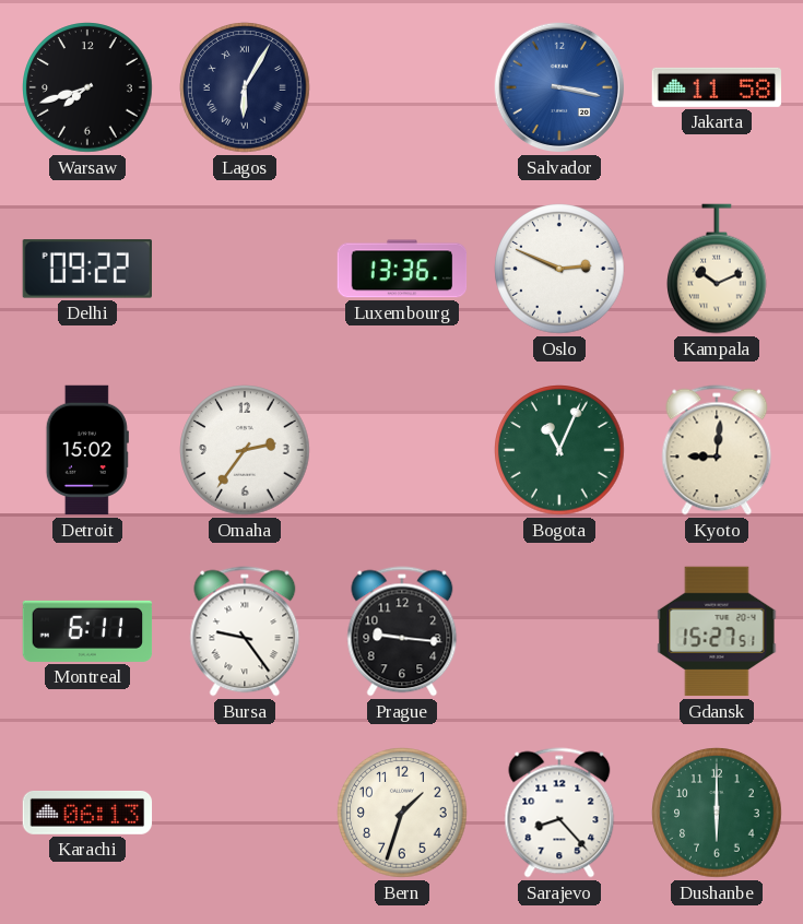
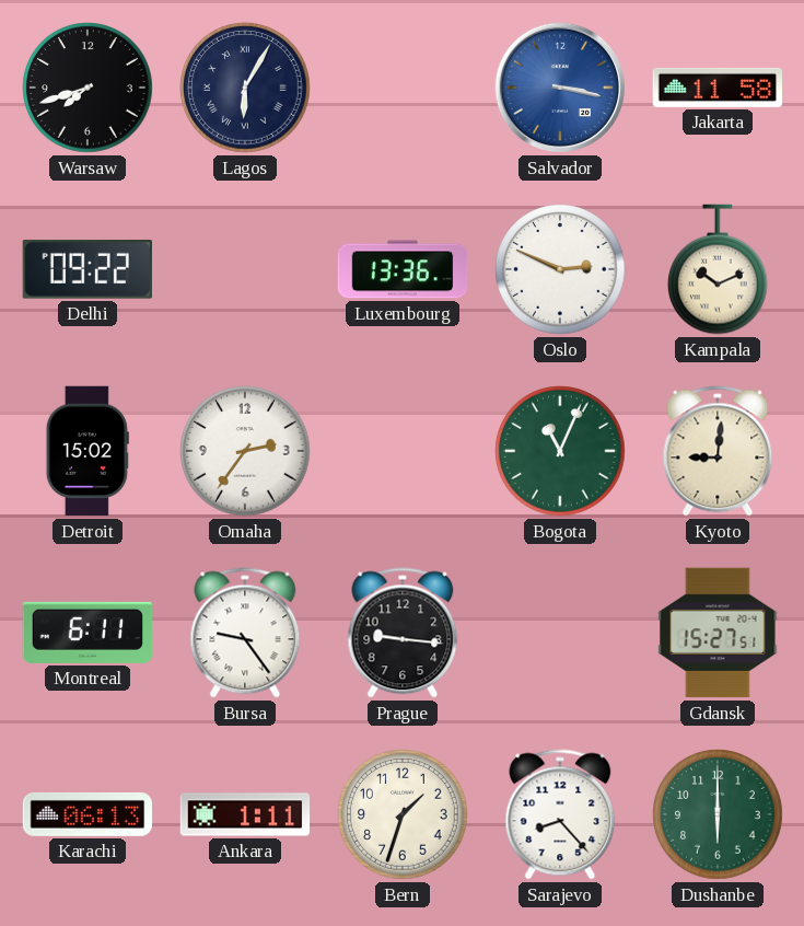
Ankara: none -> 1:11
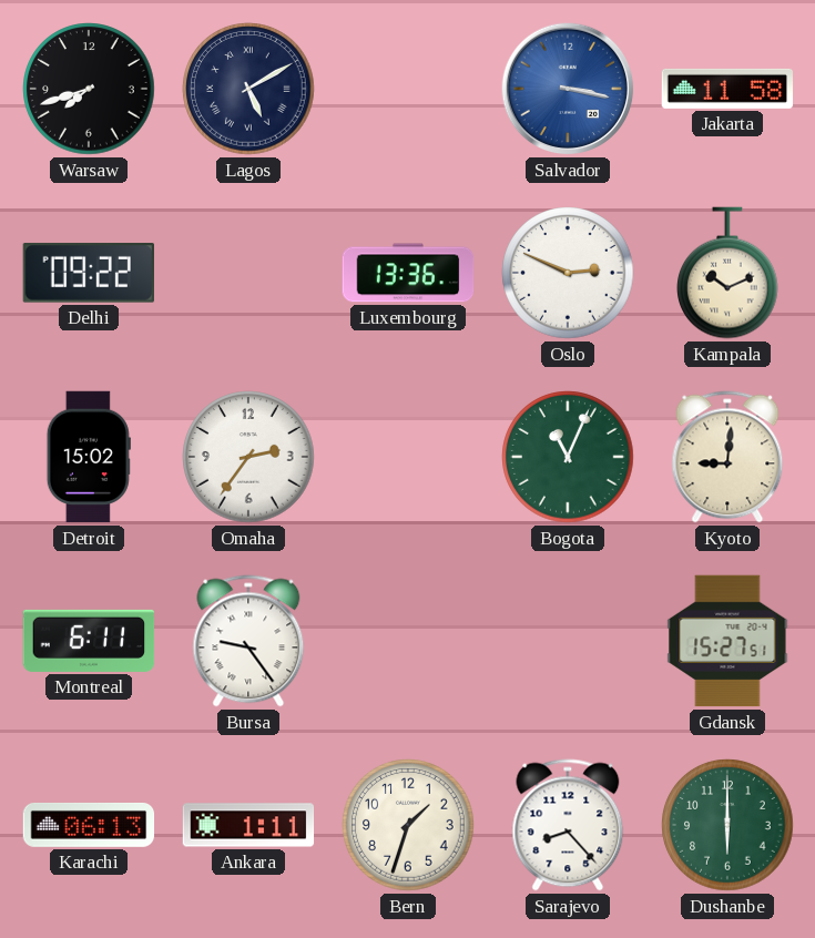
Lagos: 6:05 -> 5:10
Prague: 9:16 -> none
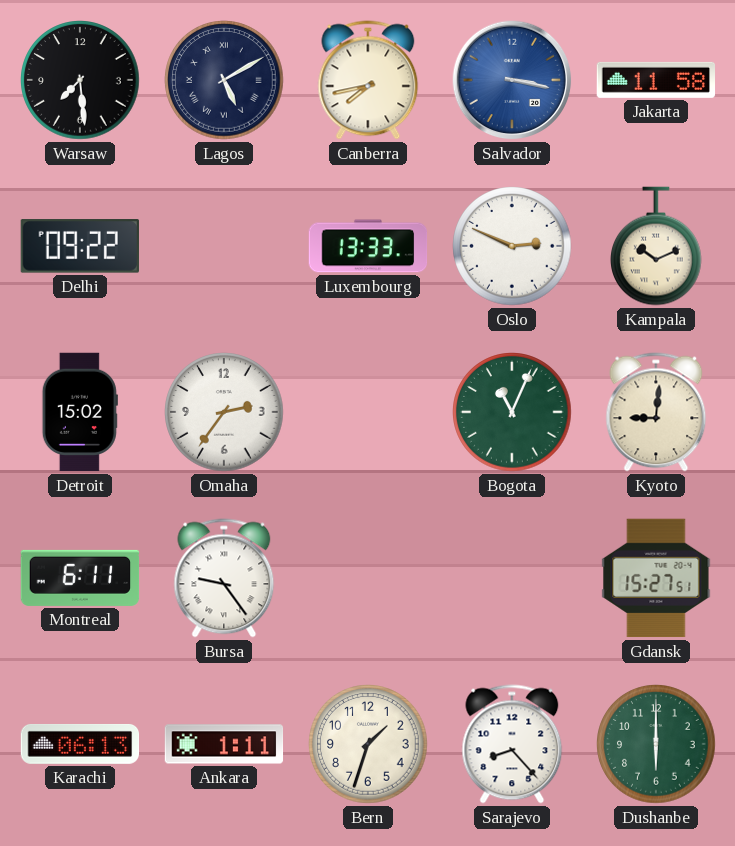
Warsaw: 7:42 -> 7:29
Canberra: none -> 7:43
Luxembourg: 13:36 -> 13:33
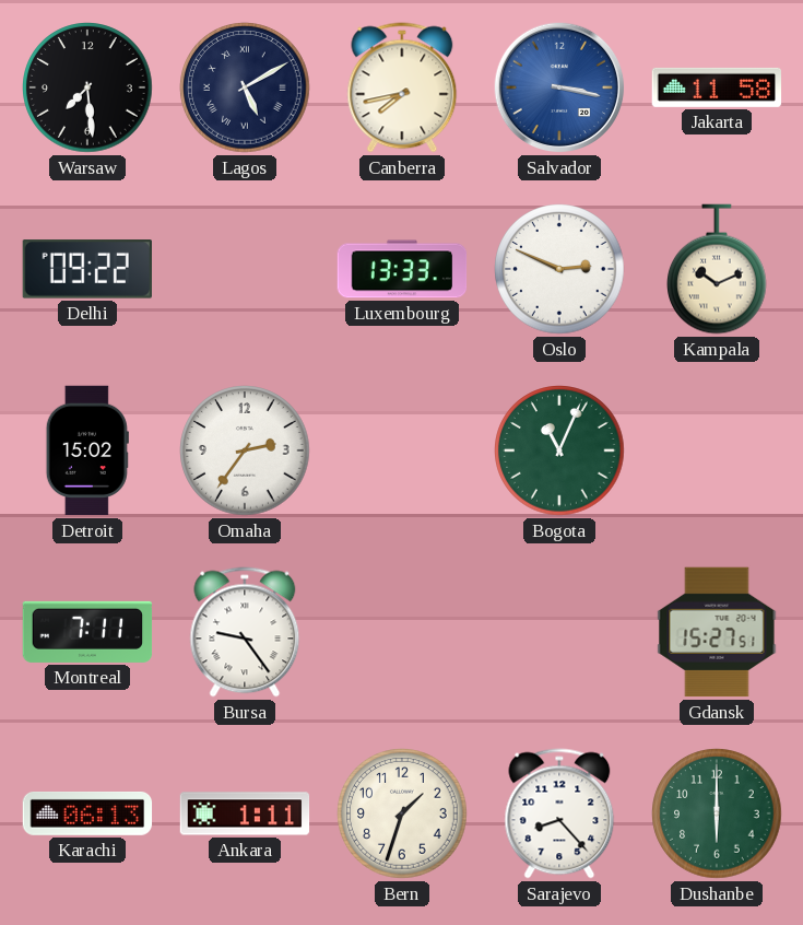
Kyoto: 9:01 -> none
Montreal: 6:11 -> 7:11
